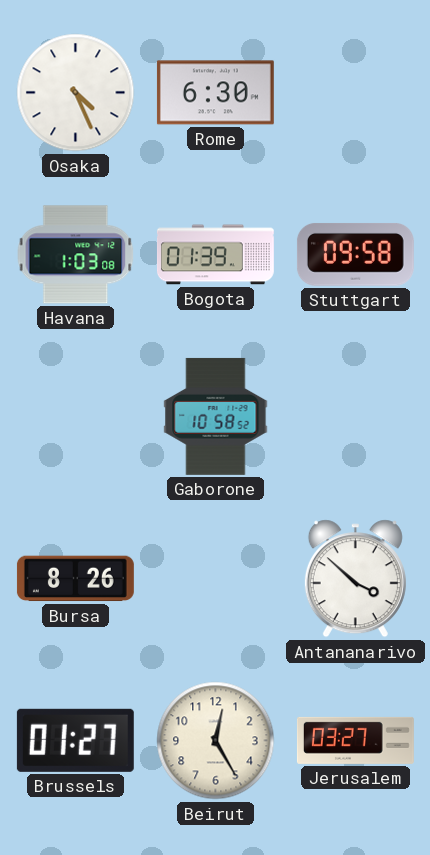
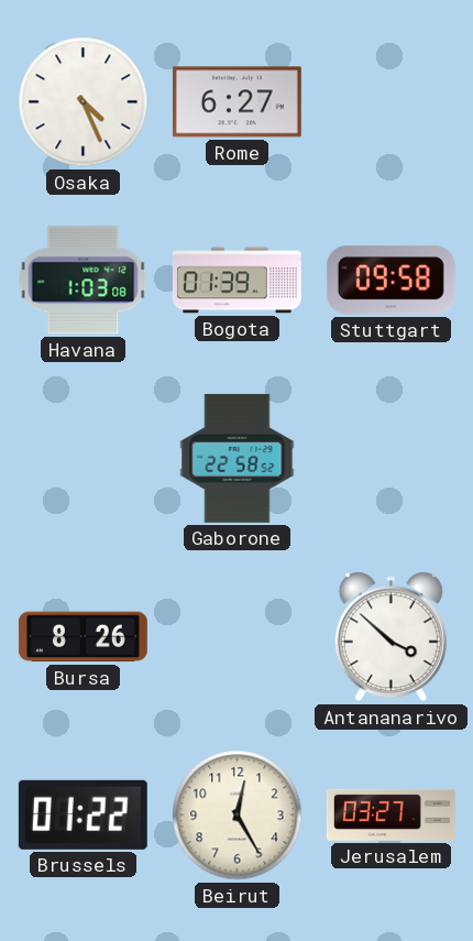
Rome: 6:30 -> 6:27
Gaborone: 10:58 -> 22:58
Brussels: 01:27 -> 01:22
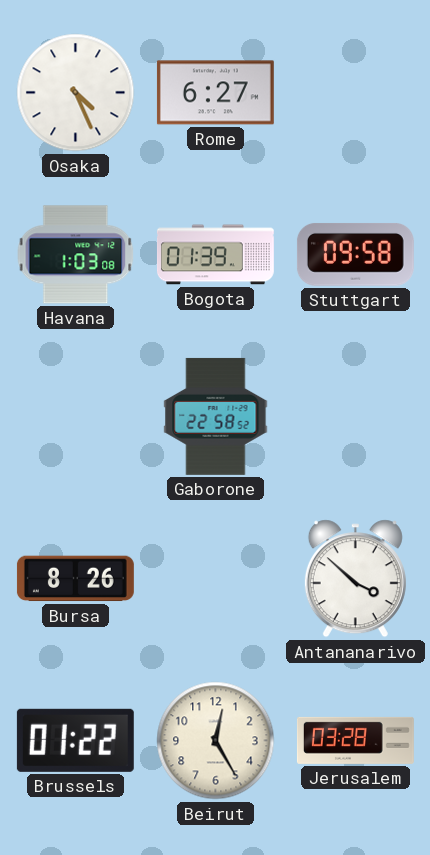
Jerusalem: 03:27 -> 03:28
